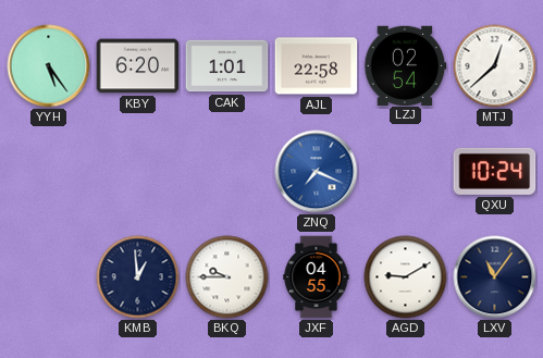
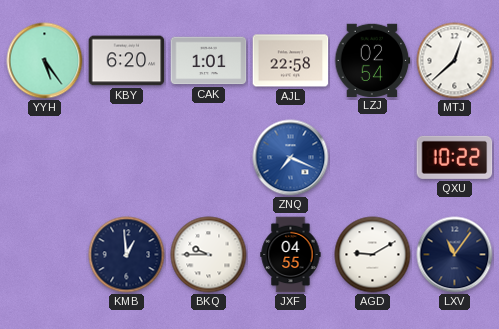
QXU: 10:24 -> 10:22
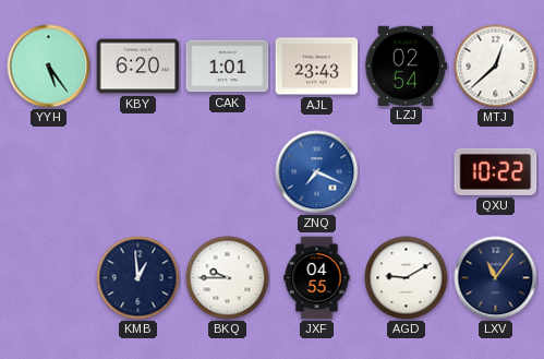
AJL: 22:58 -> 23:43
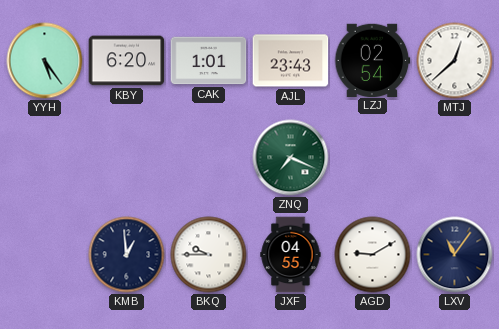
ZNQ dial: blue -> green
QXU: 10:22 -> none
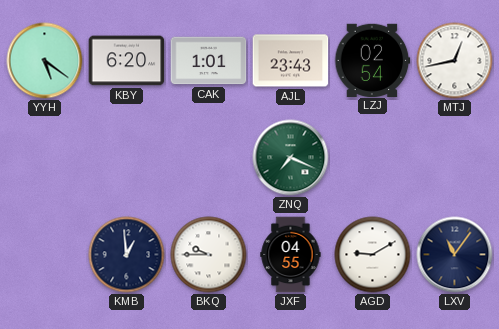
YYH: 5:24 -> 5:21
MTJ: 12:38 -> 12:43
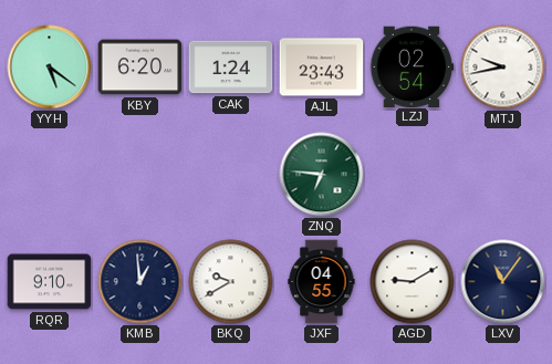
CAK: 1:01 -> 1:24
MTJ: 12:43 -> 9:43
ZNQ: 7:19 -> 6:46
RQR: none -> 9:10
BKQ: 9:45 -> 9:40
